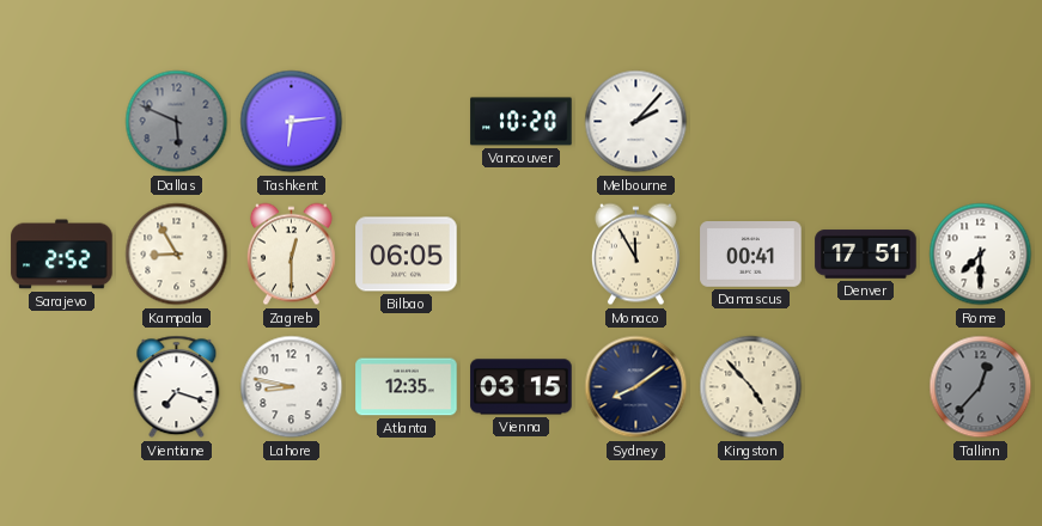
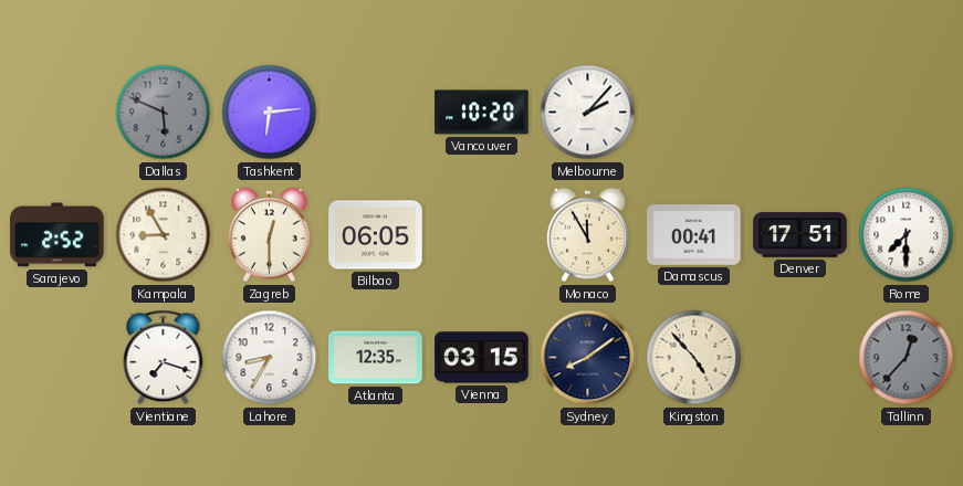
Lahore: 8:47 -> 8:35
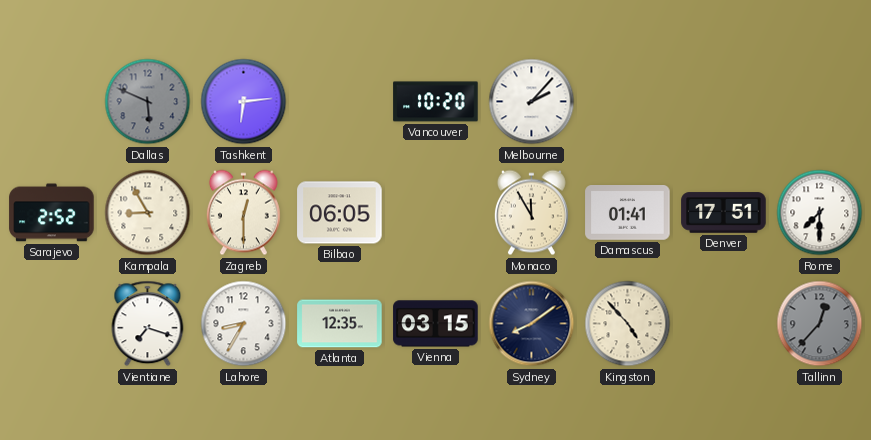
Damascus: 00:41 -> 01:41
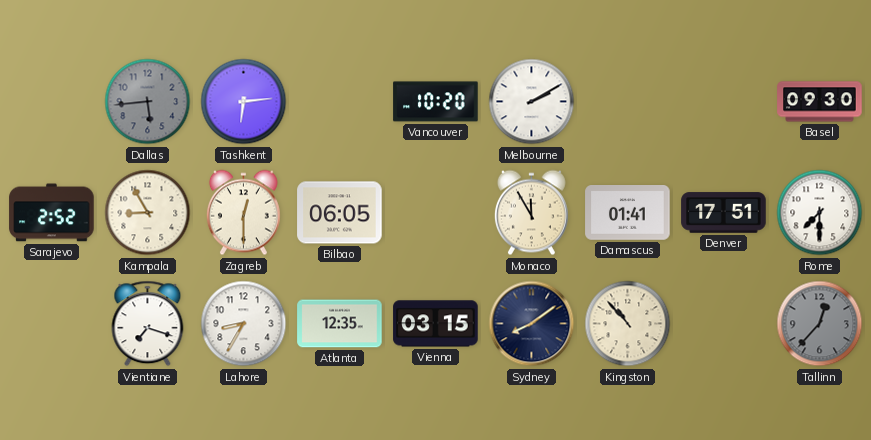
Dallas: 5:49 -> 5:44
Melbourne: 2:07 -> 2:10
Basel: none -> 09:30
Kingston: 4:53 -> 10:53
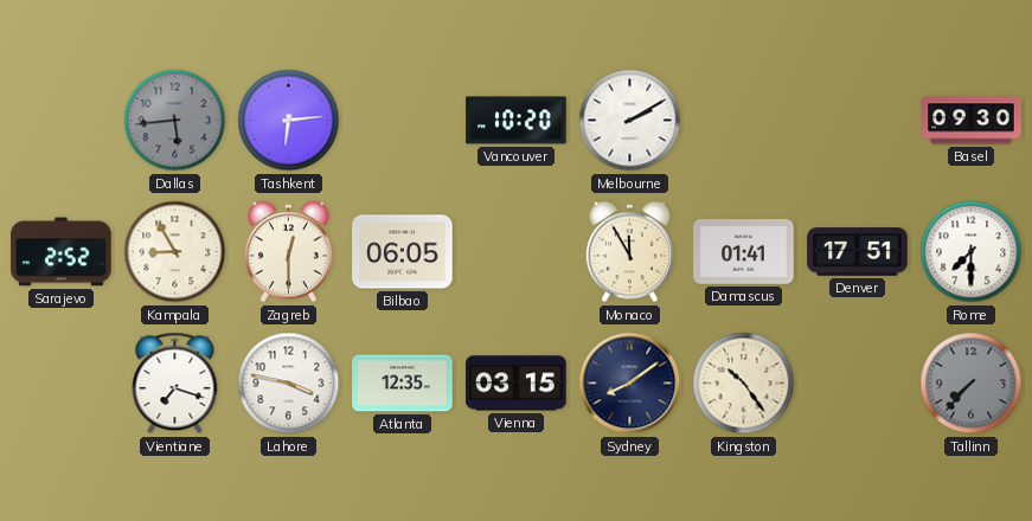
Lahore: 8:35 -> 3:47
Kingston: 10:53 -> 10:24
Tallinn: 12:37 -> 7:37
